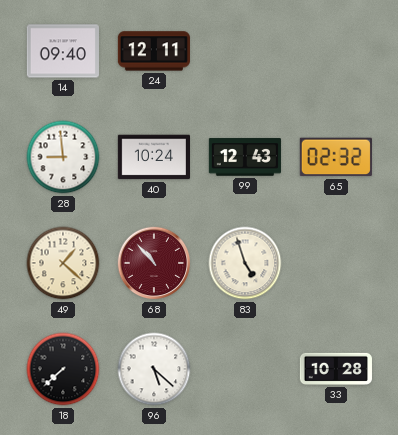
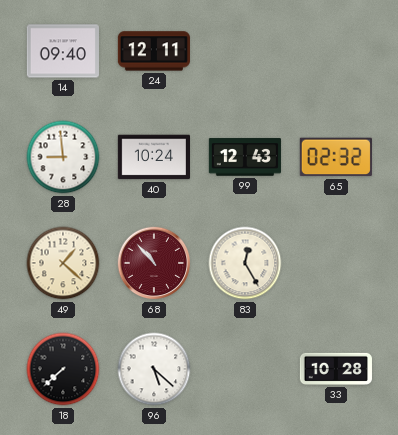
83: 4:57 -> 12:25
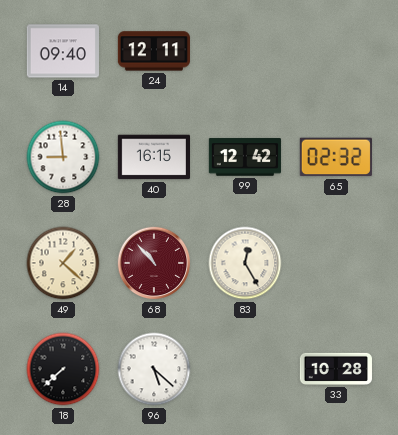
40: 10:24 -> 16:15
99: 12:43 -> 12:42
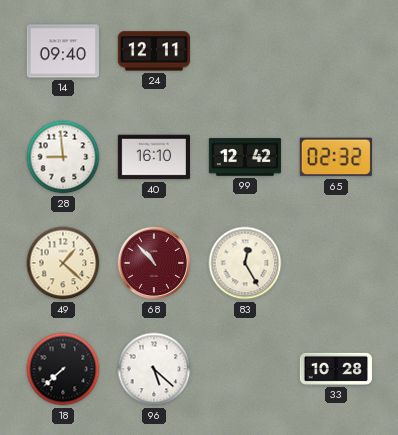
40: 16:15 -> 16:10
